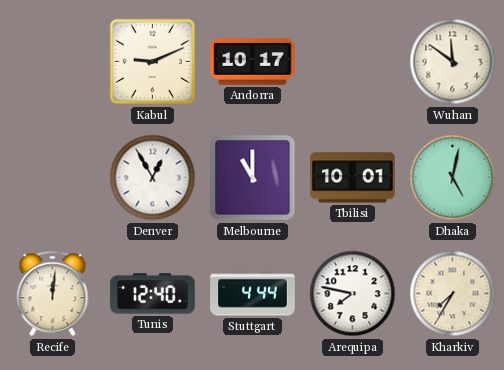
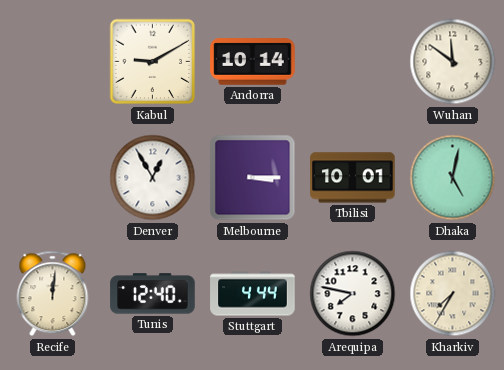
Kabul: 9:11 -> 9:10
Andorra: 10:17 -> 10:14
Melbourne: 11:00 -> 3:15
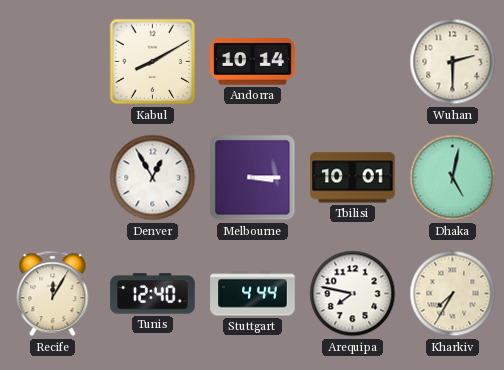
Kabul: 9:10 -> 8:10
Wuhan: 11:51 -> 2:30
Recife: 12:01 -> 12:05
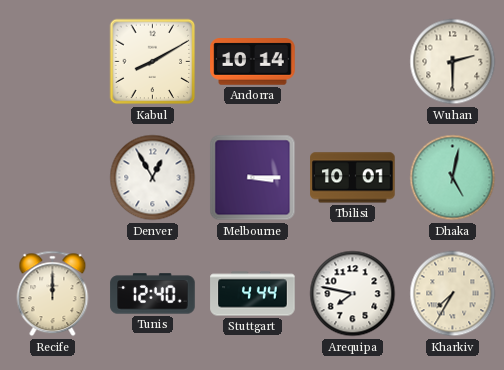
Recife: 12:05 -> 12:00
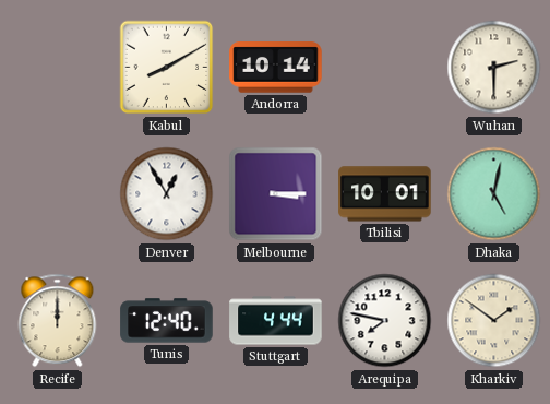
Kharkiv: 7:35 -> 1:51
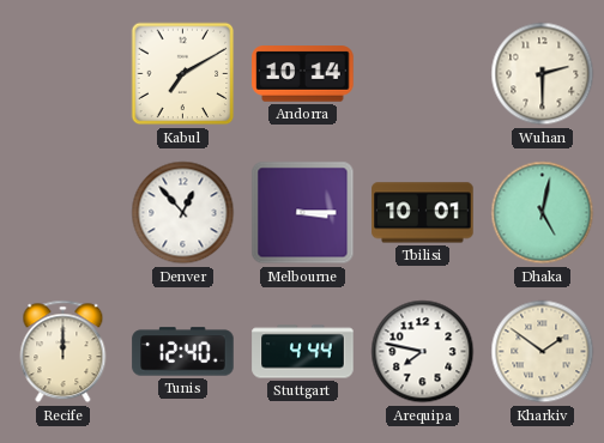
Kabul: 8:10 -> 7:10
Denver: 12:55 -> 12:53
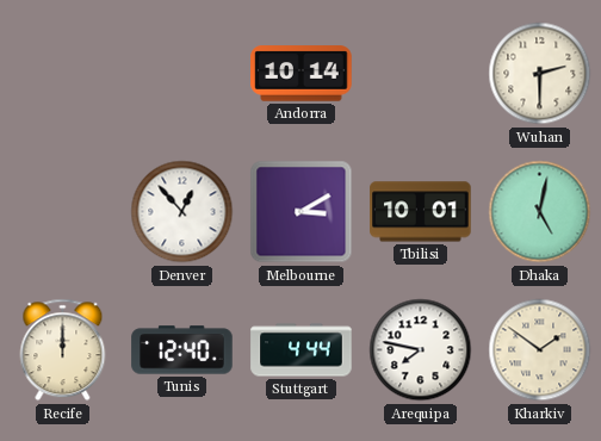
Kabul: 7:10 -> none
Melbourne: 3:15 -> 3:10
